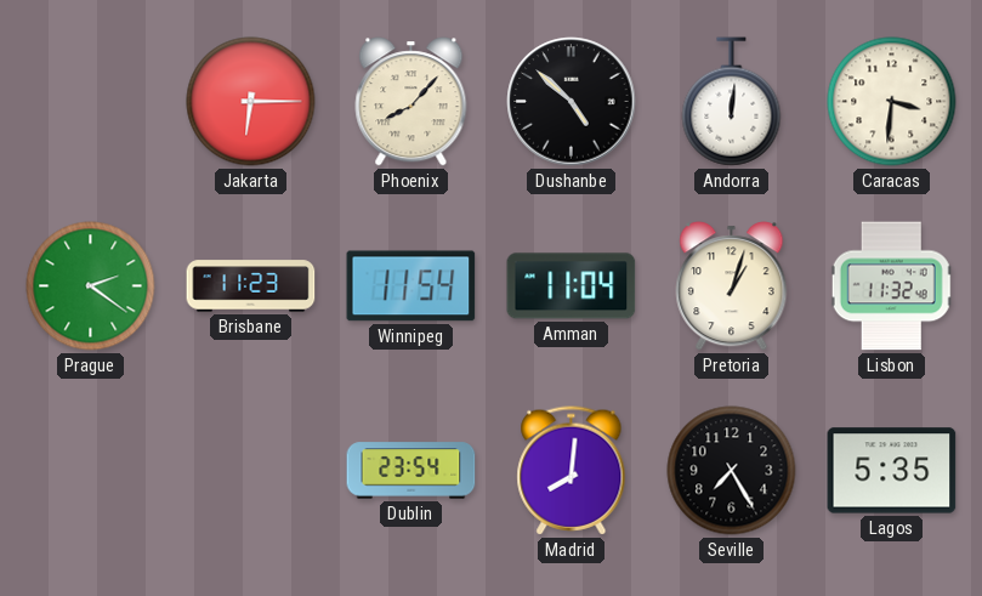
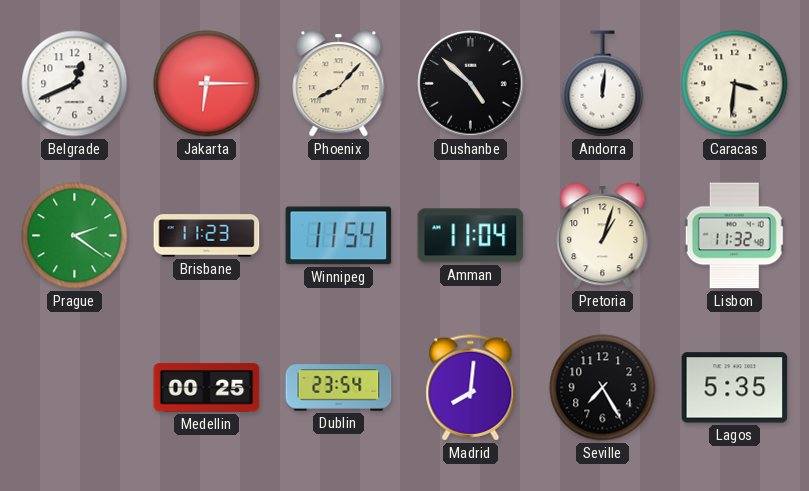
Belgrade: none -> 12:41
Medellin: none -> 00:25
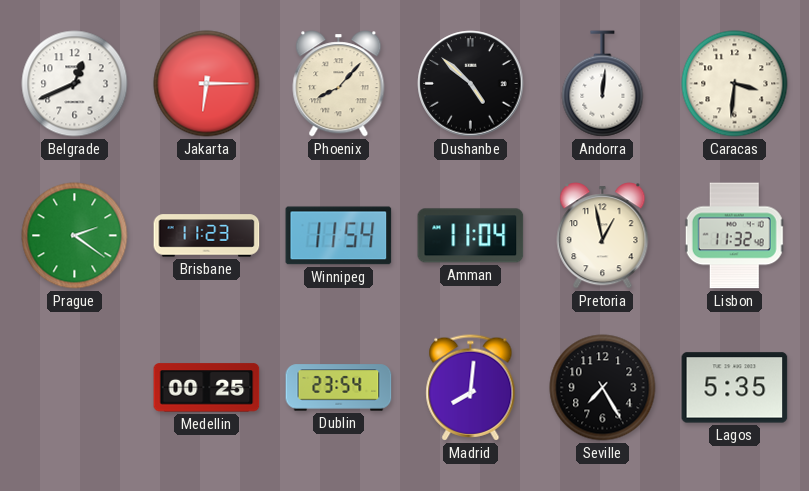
Pretoria: 1:03 -> 12:58
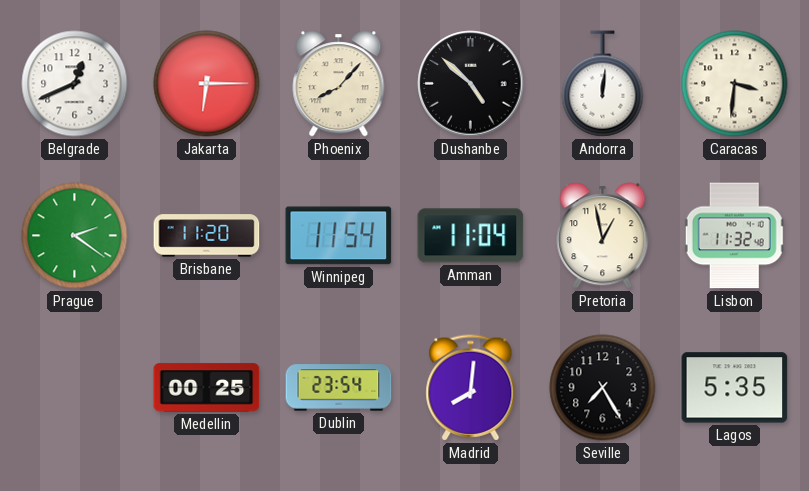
Brisbane: 11:23 -> 11:20
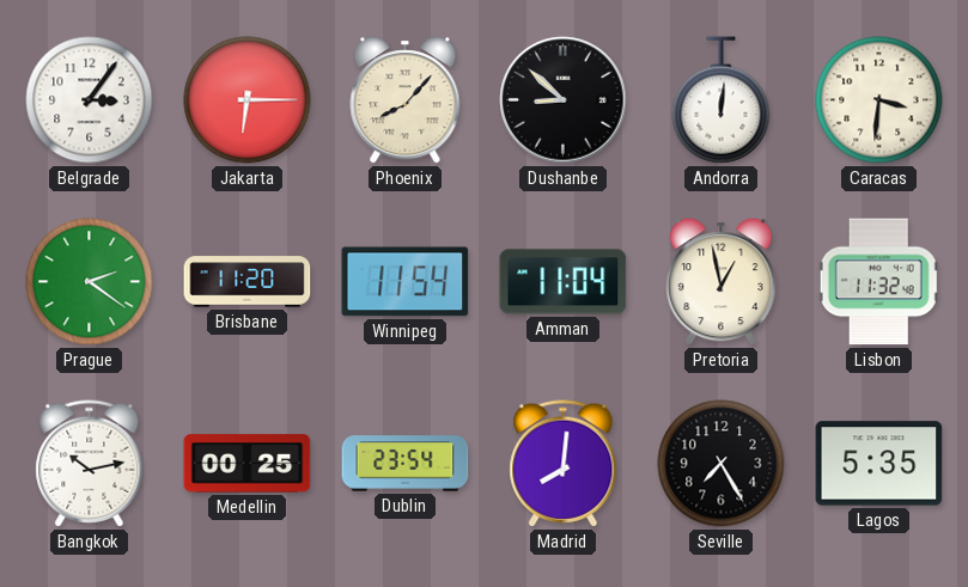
Belgrade: 12:41 -> 3:06
Dushanbe: 4:52 -> 8:52
Bangkok: none -> 10:13
